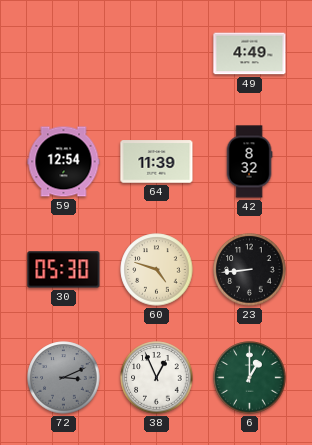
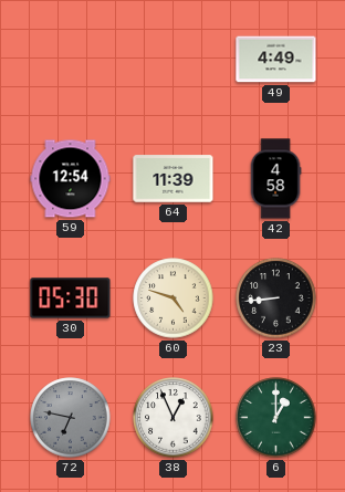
42: 8:32 -> 4:58
72: 3:11 -> 6:47
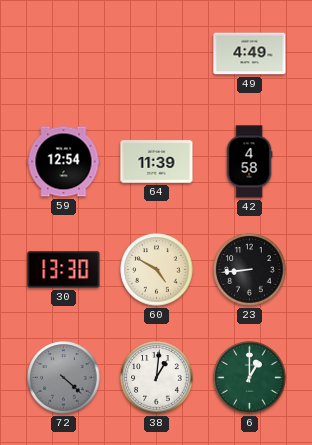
30: 05:30 -> 13:30
60: 4:48 -> 4:50
72: 6:47 -> 4:22
38: 12:56 -> 1:01
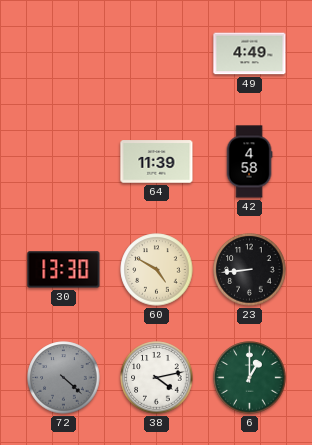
59: 12:54 -> none
38: 1:01 -> 4:13
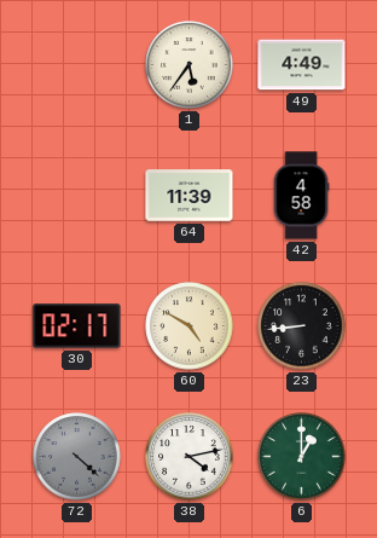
1: none -> 5:36
30: 13:30 -> 02:17
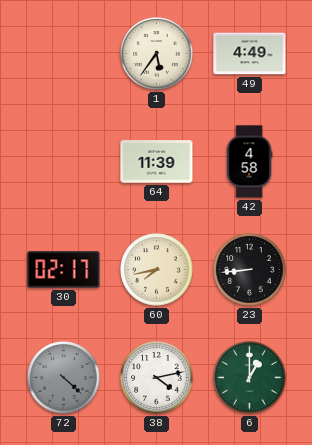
60: 4:50 -> 7:43
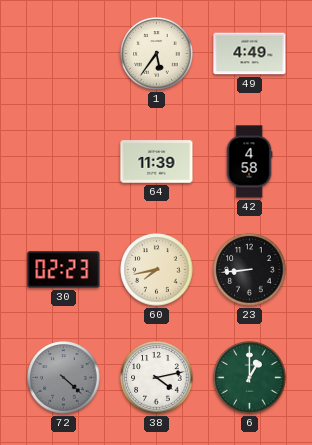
30: 02:17 -> 02:23
